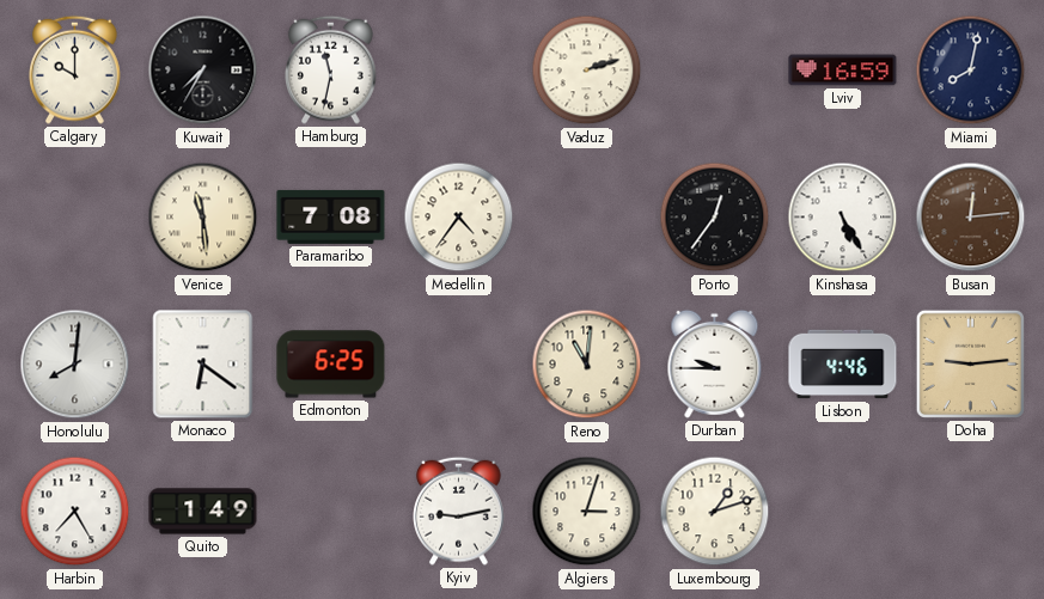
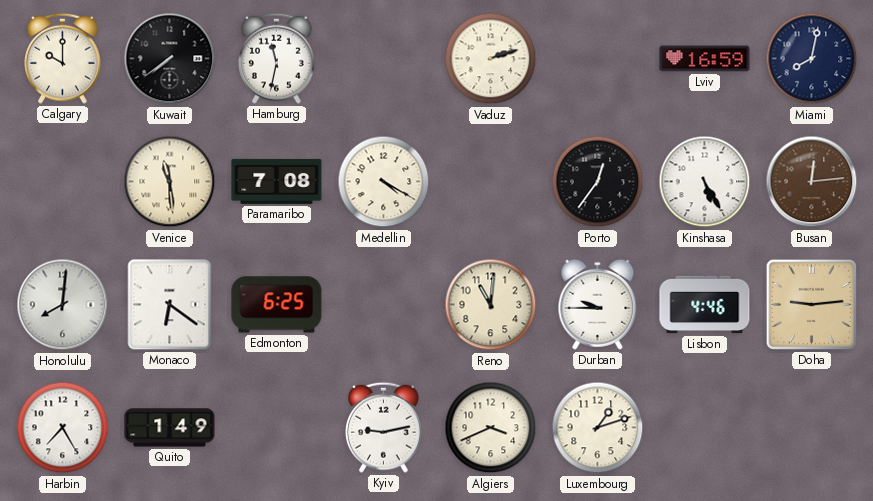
Kuwait: 7:35 -> 7:39
Medellin: 4:36 -> 4:20
Algiers: 3:03 -> 3:41
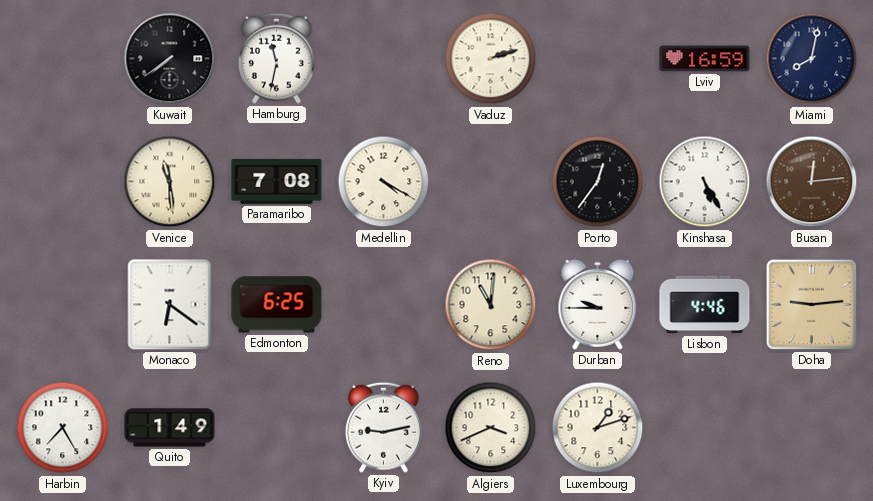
Calgary: 10:00 -> none
Honolulu: 8:01 -> none
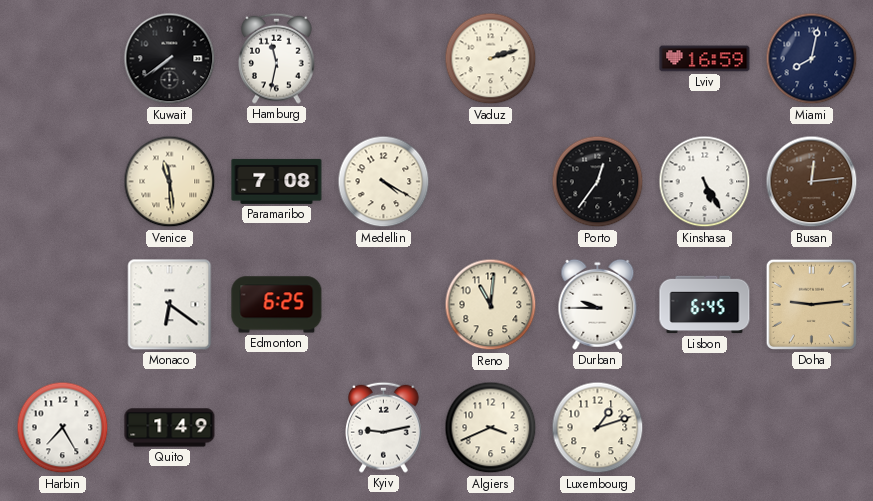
Lisbon: 4:46 -> 6:45
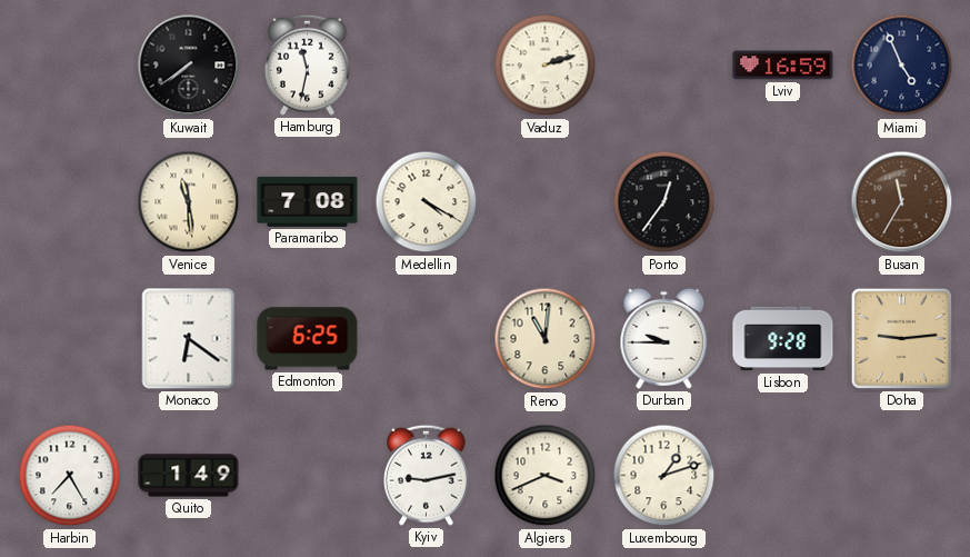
Miami: 8:02 -> 4:56
Kinshasa: 5:25 -> none
Busan: 12:14 -> 11:35
Lisbon: 6:45 -> 9:28
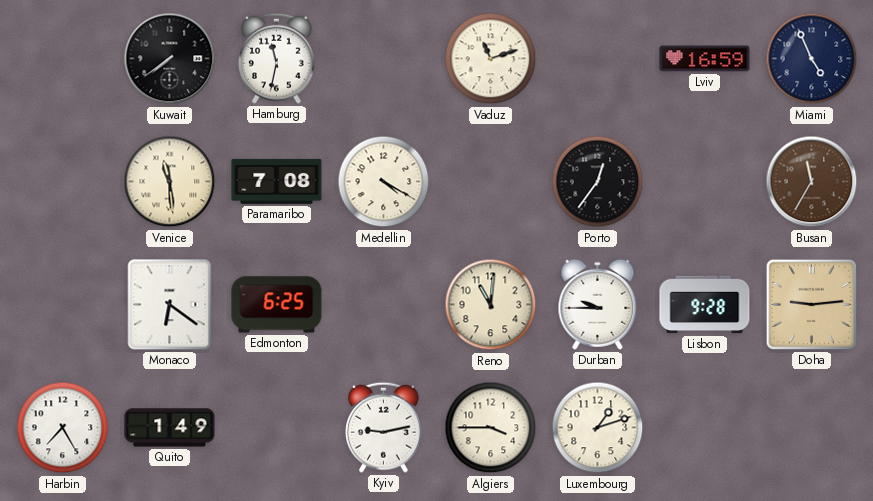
Vaduz: 2:12 -> 11:12
Algiers: 3:41 -> 3:45
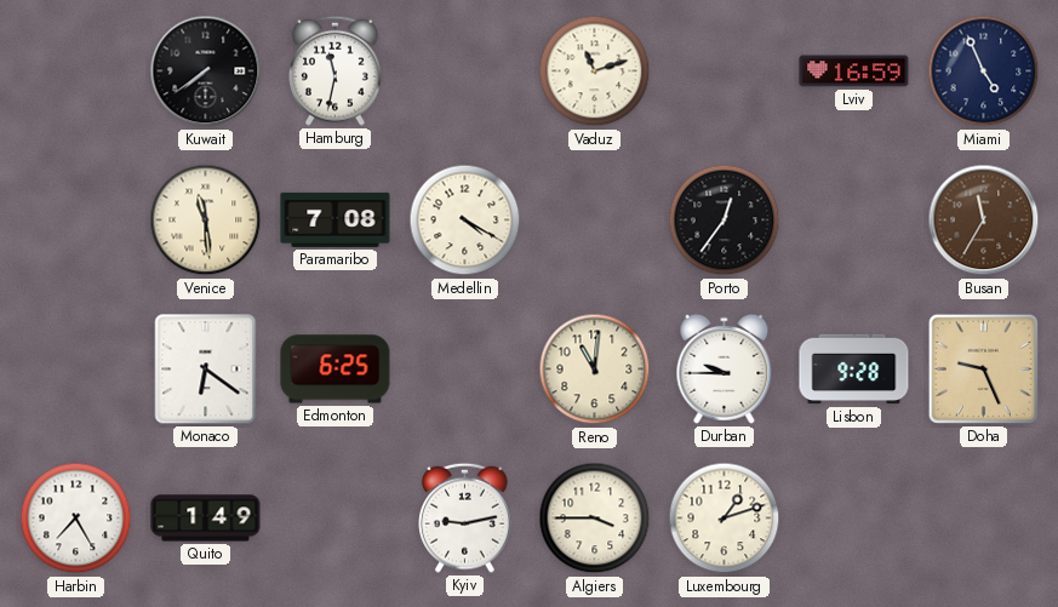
Doha: 9:14 -> 9:26
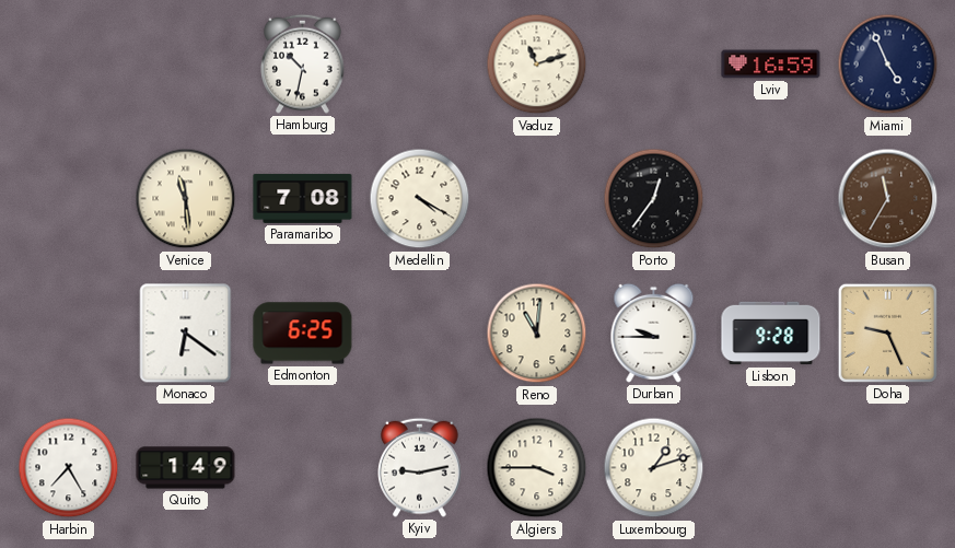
Kuwait: 7:39 -> none
Hamburg: 11:32 -> 10:32
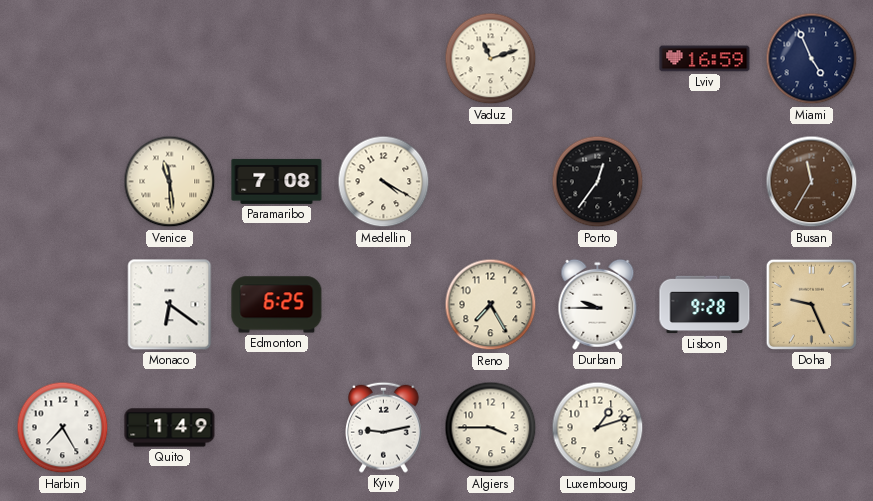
Hamburg: 10:32 -> none
Reno: 11:01 -> 7:25
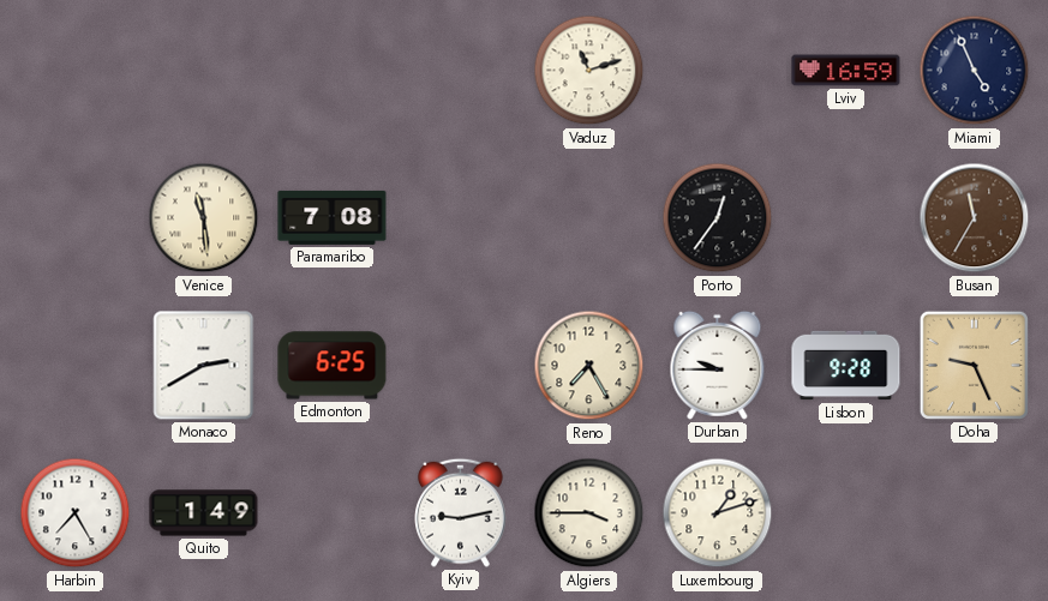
Medellin: 4:20 -> none
Monaco: 6:21 -> 2:40
